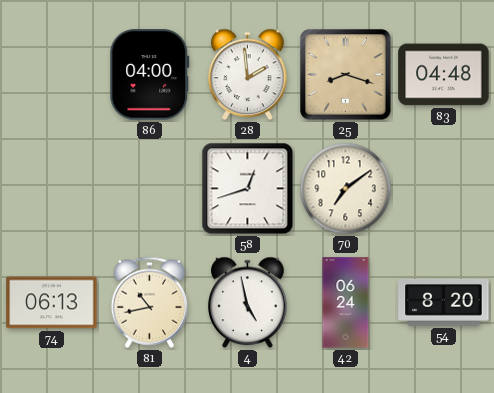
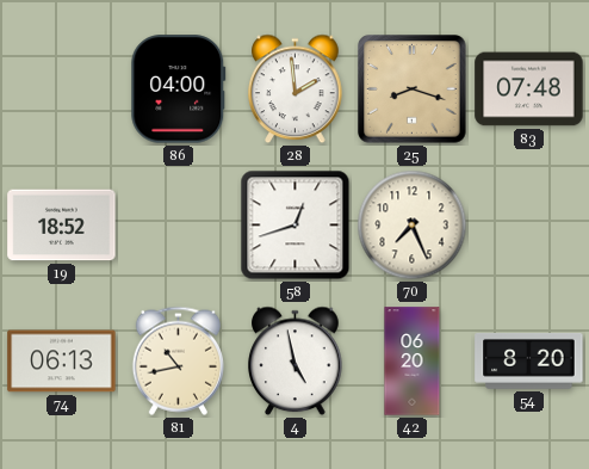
83: 04:48 -> 07:48
19: none -> 18:52
70: 7:09 -> 7:26
42: 06:24 -> 06:20
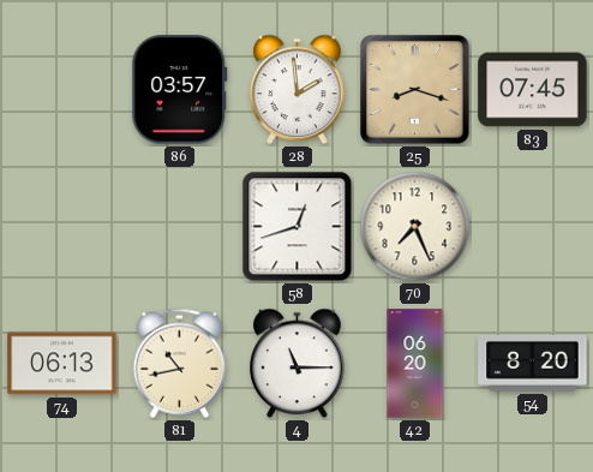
86: 04:00 -> 03:57
83: 07:48 -> 07:45
19: 18:52 -> none
4: 4:58 -> 11:15
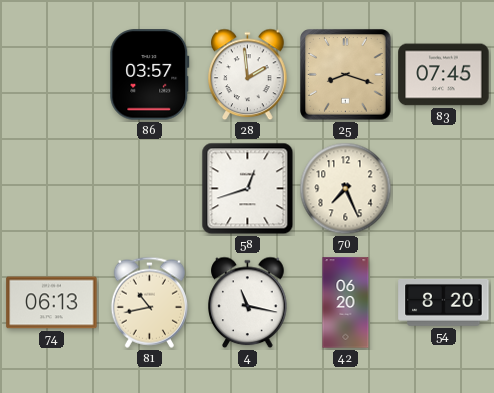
4: 11:15 -> 11:17
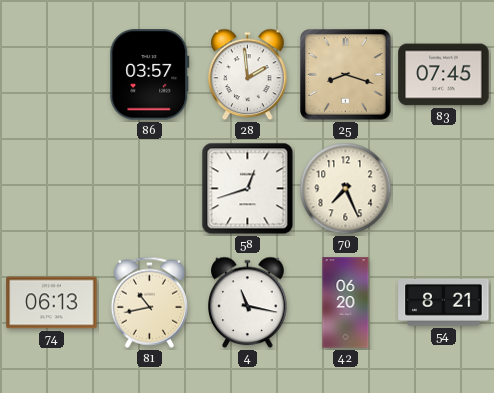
54: 8:20 -> 8:21
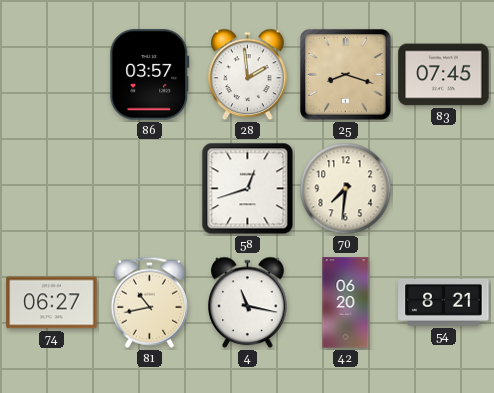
70: 7:26 -> 7:31
74: 06:13 -> 06:27
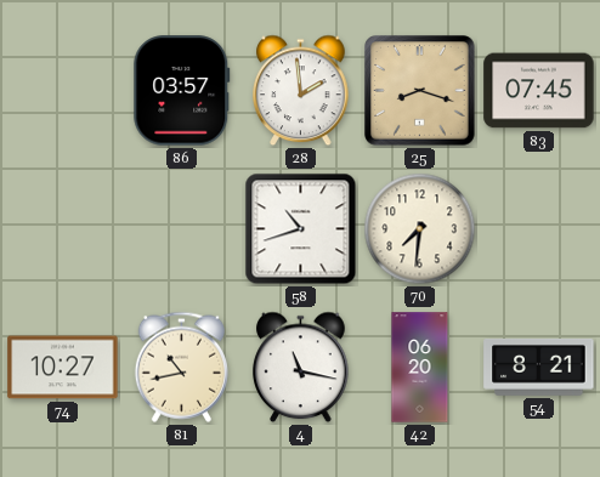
58: 12:42 -> 10:42
74: 06:27 -> 10:27
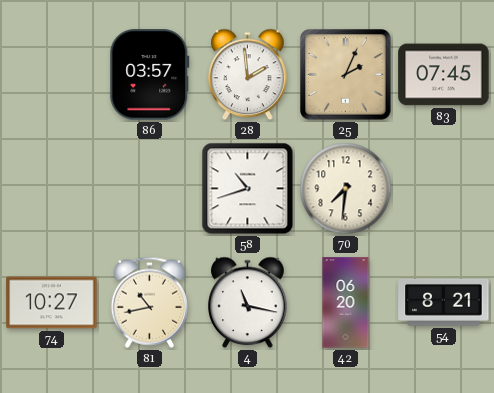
25: 8:18 -> 2:04
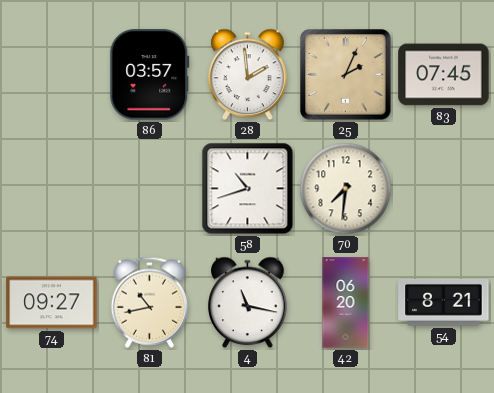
74: 10:27 -> 09:27
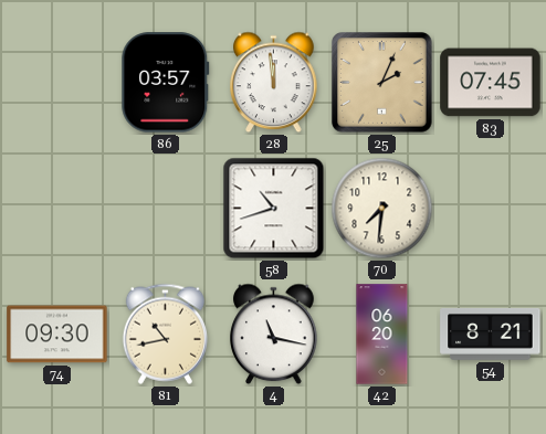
28: 1:59 -> 11:59
74: 09:27 -> 09:30
